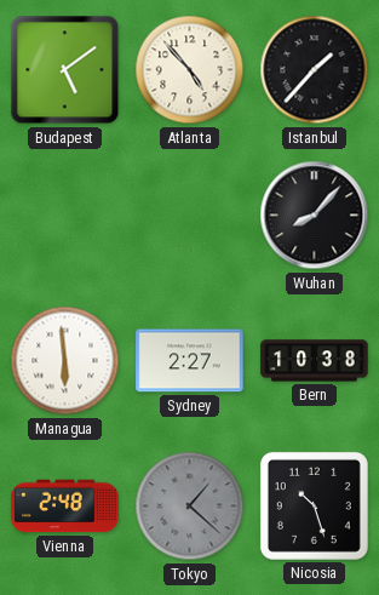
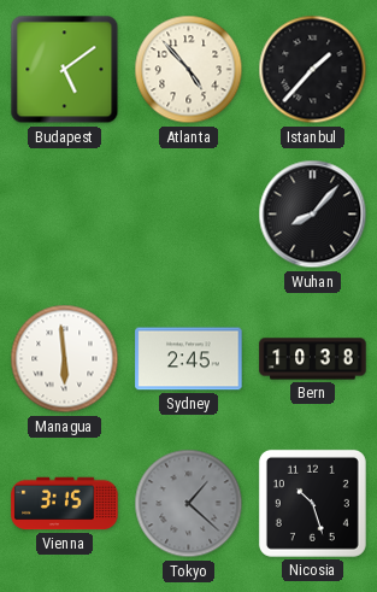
Sydney: 2:27 -> 2:45
Vienna: 2:48 -> 3:15
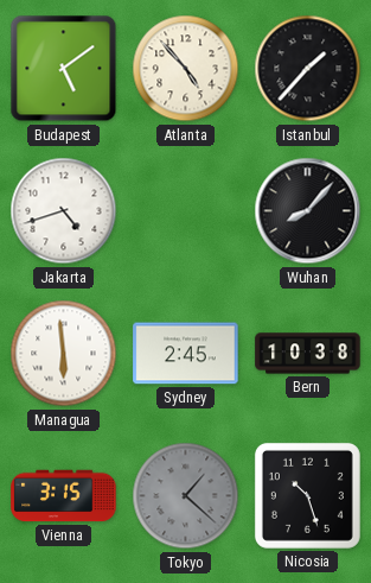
Jakarta: none -> 4:42
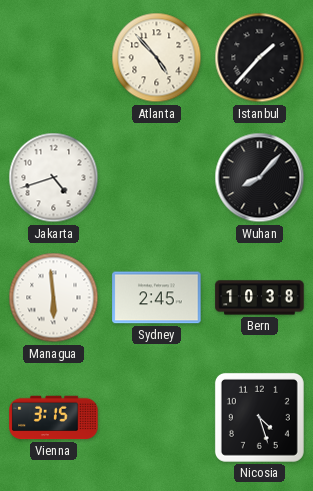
Budapest: 5:09 -> none
Tokyo: 1:22 -> none
Nicosia: 10:27 -> 4:27
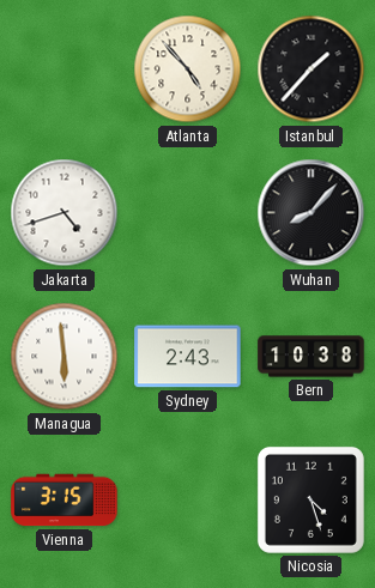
Sydney: 2:45 -> 2:43
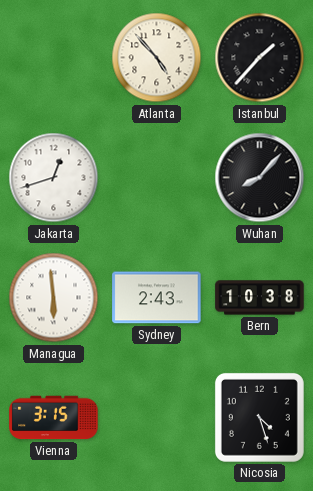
Jakarta: 4:42 -> 12:42
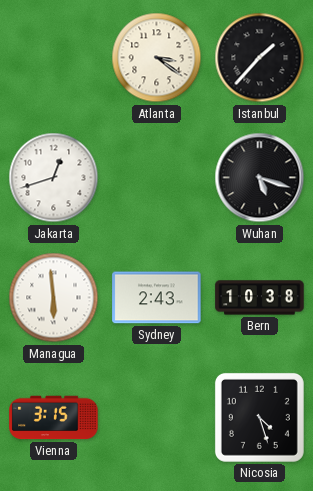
Atlanta: 4:53 -> 3:21
Wuhan: 8:07 -> 5:18
